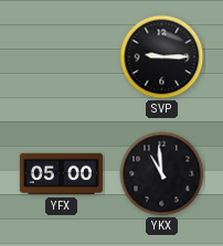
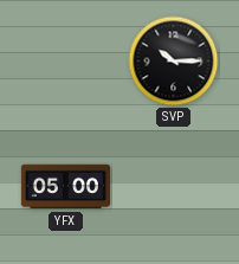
SVP: 9:15 -> 10:15
YKX: 10:59 -> none
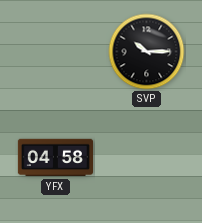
YFX: 05:00 -> 04:58
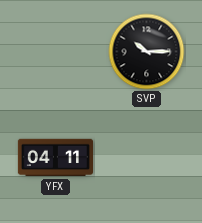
YFX: 04:58 -> 04:11
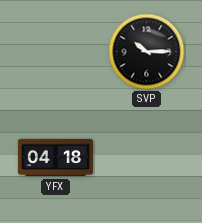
YFX: 04:11 -> 04:18
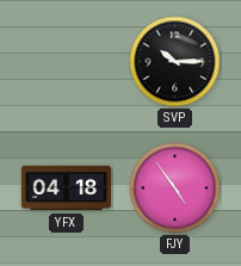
FJY: none -> 4:54
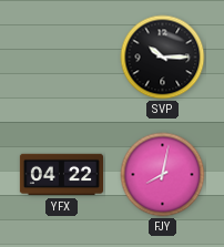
YFX: 04:18 -> 04:22
FJY: 4:54 -> 8:02
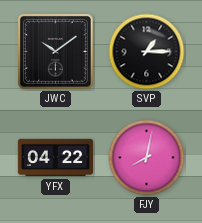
JWC: none -> 10:09
SVP: 10:15 -> 1:15
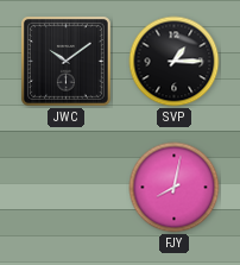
YFX: 04:22 -> none
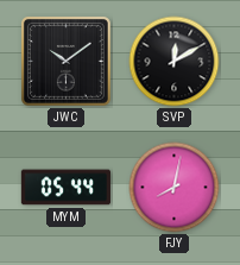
SVP: 1:15 -> 12:10
MYM: none -> 05:44
